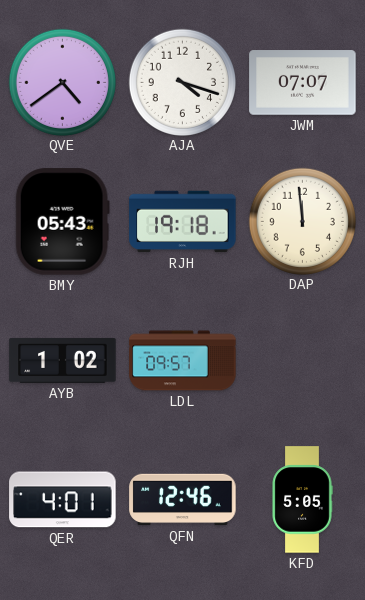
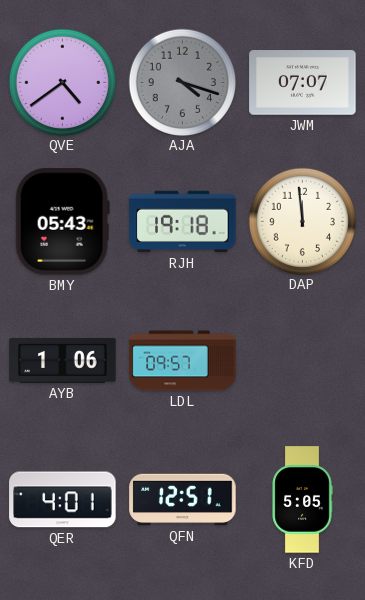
AJA dial: white -> grey
AYB: 1:02 -> 1:06
QFN: 12:46 -> 12:51
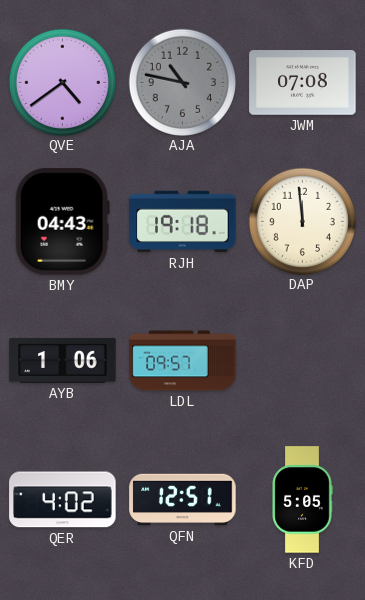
AJA: 4:18 -> 10:47
JWM: 07:07 -> 07:08
BMY: 05:43 -> 04:43
QER: 4:01 -> 4:02
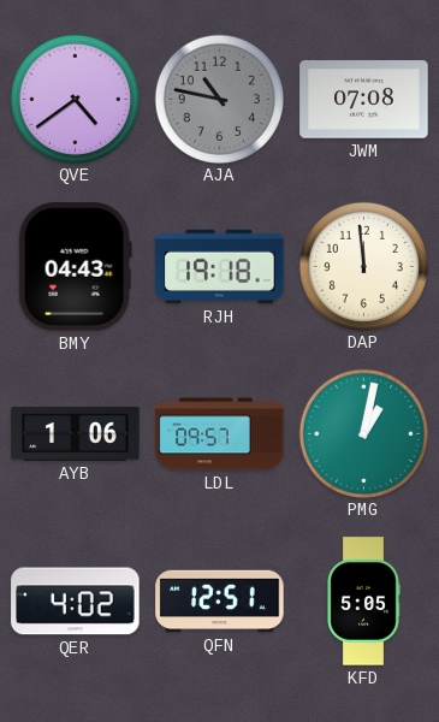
PMG: none -> 1:02
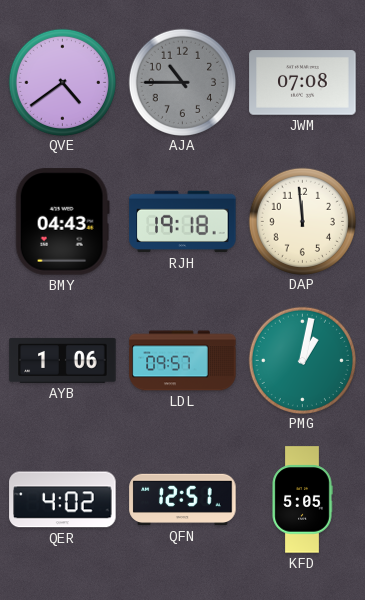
AJA: 10:47 -> 10:45
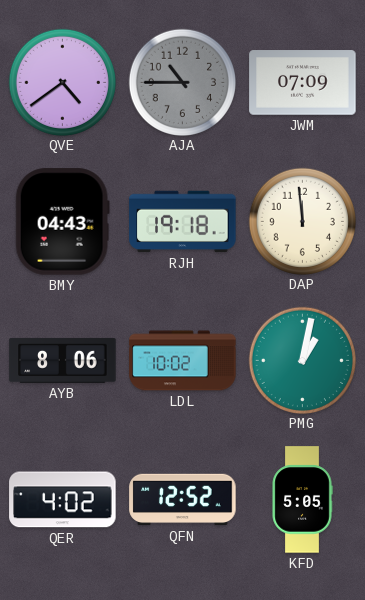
JWM: 07:08 -> 07:09
AYB: 1:06 -> 8:06
LDL: 09:57 -> 10:02
QFN: 12:51 -> 12:52
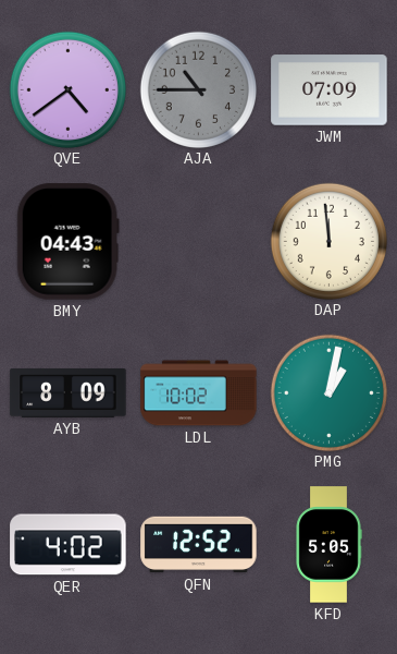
RJH: 19:18 -> none
AYB: 8:06 -> 8:09
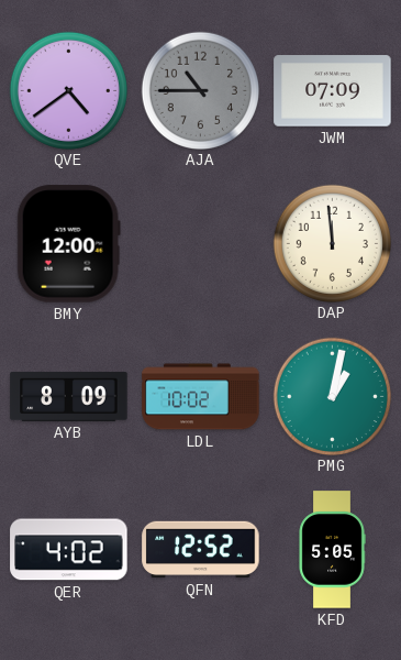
BMY: 04:43 -> 12:00
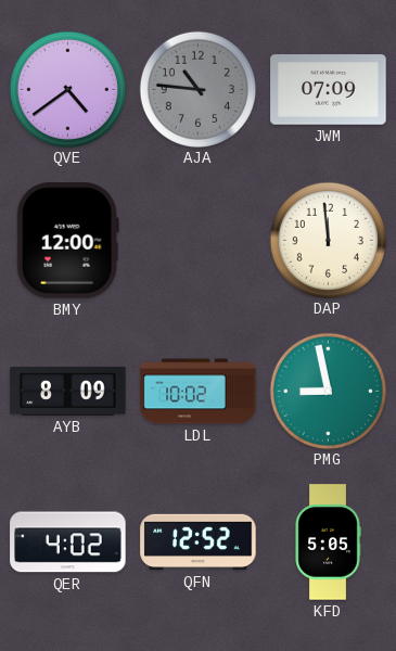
AJA: 10:45 -> 10:46
PMG: 1:02 -> 8:58
